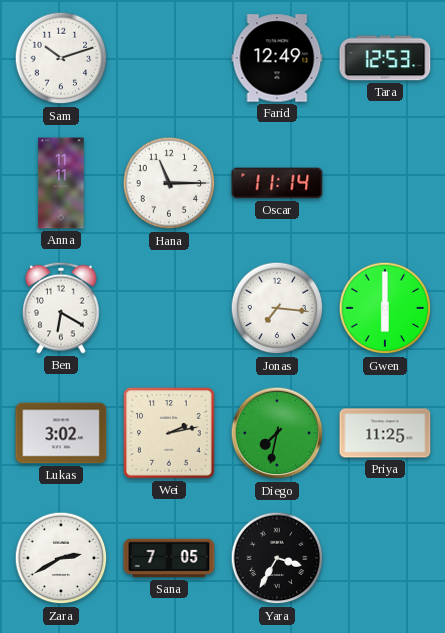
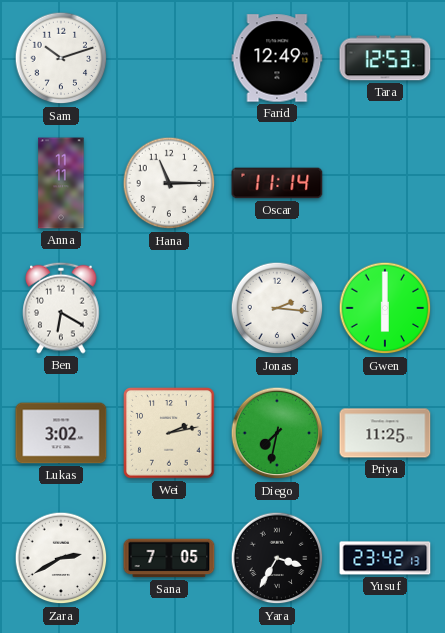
Jonas: 7:16 -> 2:16
Yusuf: none -> 23:42
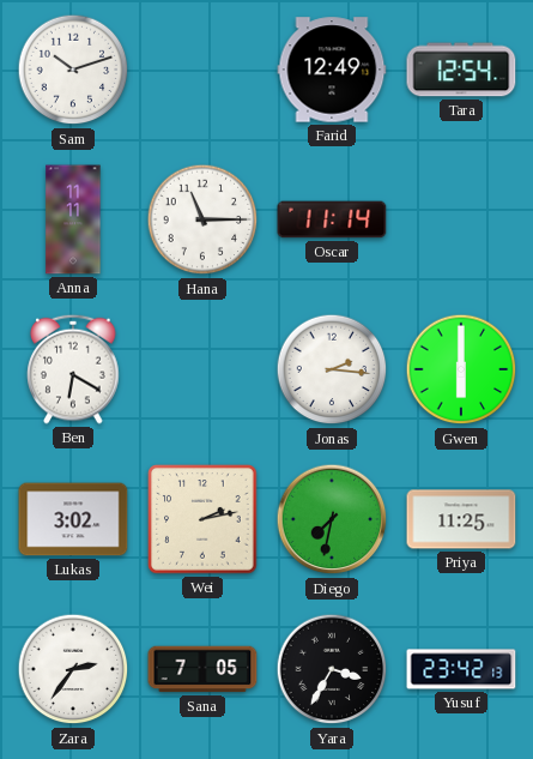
Tara: 12:53 -> 12:54
Zara: 2:40 -> 2:36
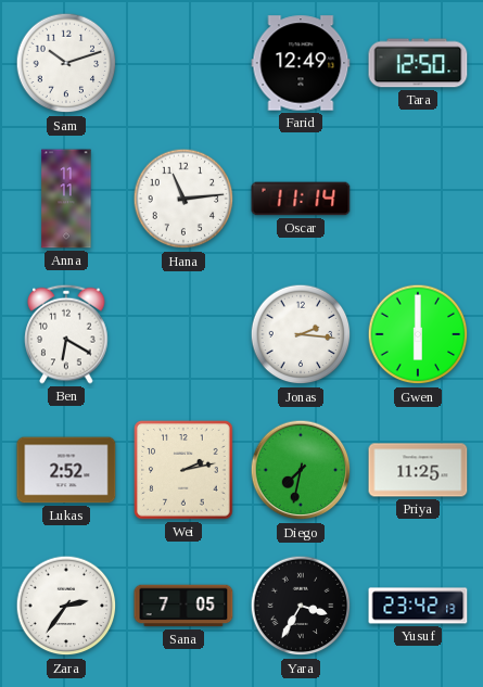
Tara: 12:54 -> 12:50
Hana: 11:15 -> 11:14
Lukas: 3:02 -> 2:52
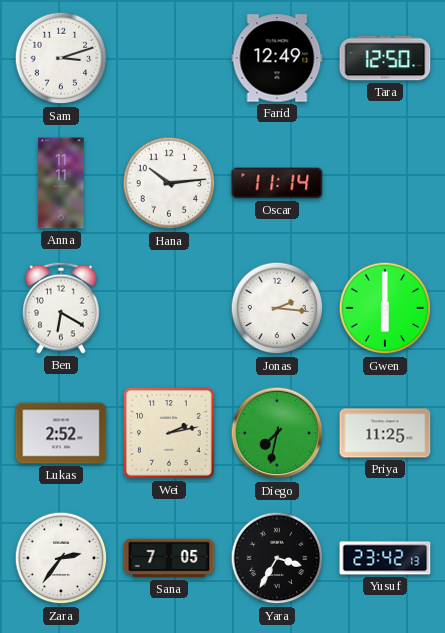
Sam: 10:12 -> 3:12
Hana: 11:14 -> 10:14
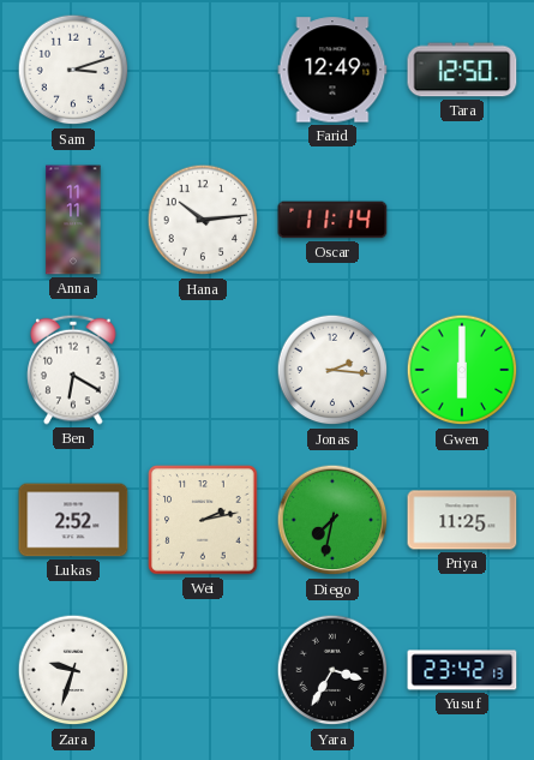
Zara: 2:36 -> 9:33
Sana: 7:05 -> none
